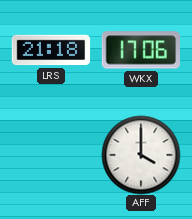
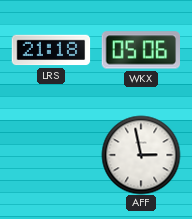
WKX: 17:06 -> 05:06
AFF: 4:00 -> 2:58
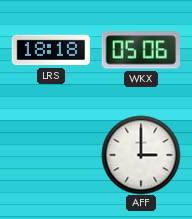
LRS: 21:18 -> 18:18
AFF: 2:58 -> 3:00
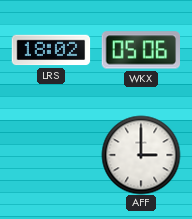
LRS: 18:18 -> 18:02
